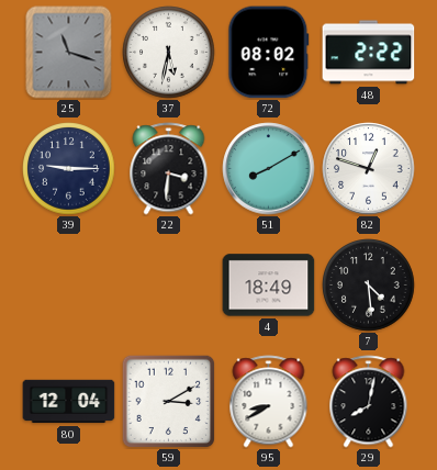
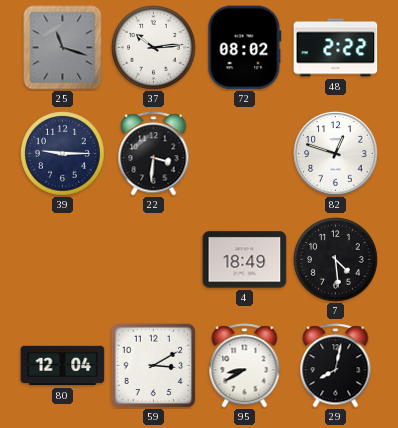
37: 5:32 -> 10:14
51: 8:10 -> none
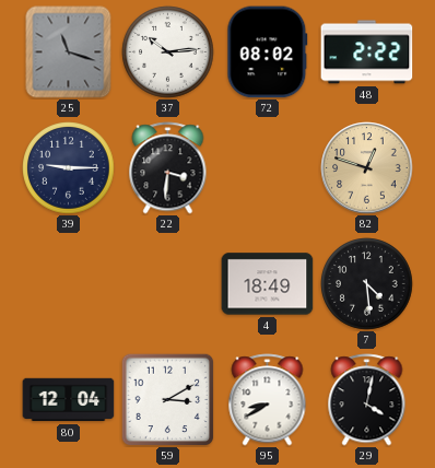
82 dial: white -> champagne
29: 8:02 -> 4:02
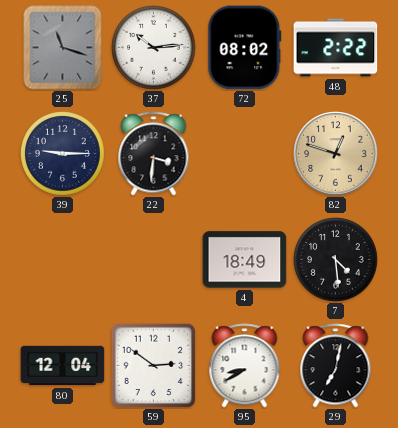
59: 3:10 -> 2:51
29: 4:02 -> 7:02
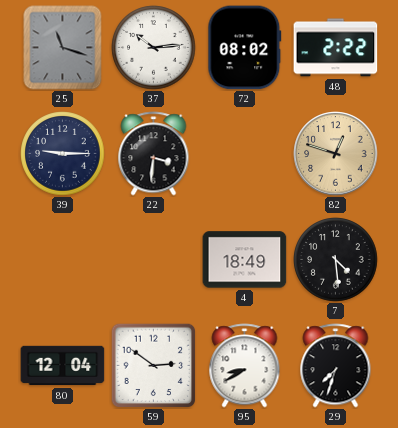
29: 7:02 -> 7:33
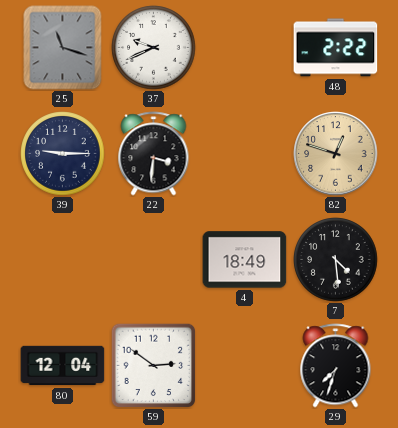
37: 10:14 -> 9:41
72: 08:02 -> none
95: 8:40 -> none
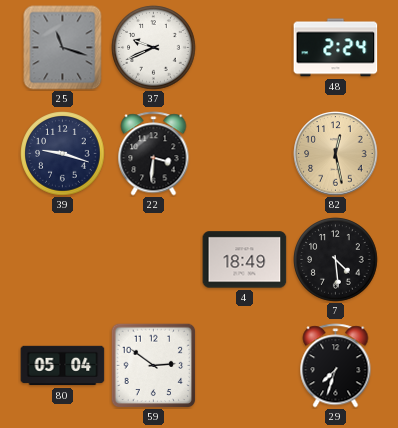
48: 2:22 -> 2:24
39: 9:15 -> 9:18
82: 12:48 -> 12:28
80: 12:04 -> 05:04
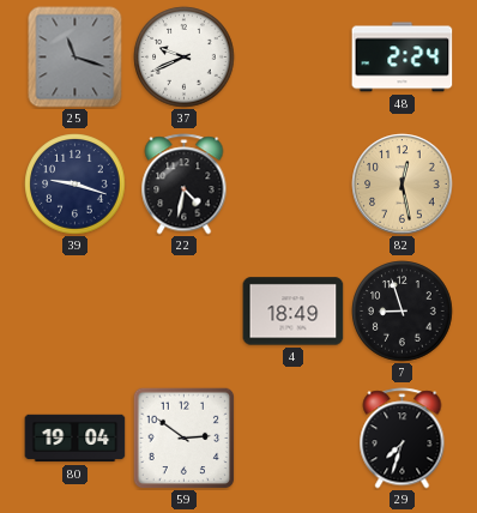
22: 3:31 -> 4:32
7: 4:29 -> 8:57
80: 05:04 -> 19:04
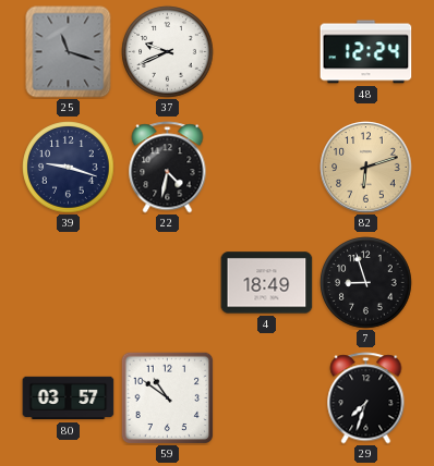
48: 2:24 -> 12:24
82: 12:28 -> 6:12
80: 19:04 -> 03:57
59: 2:51 -> 10:51
